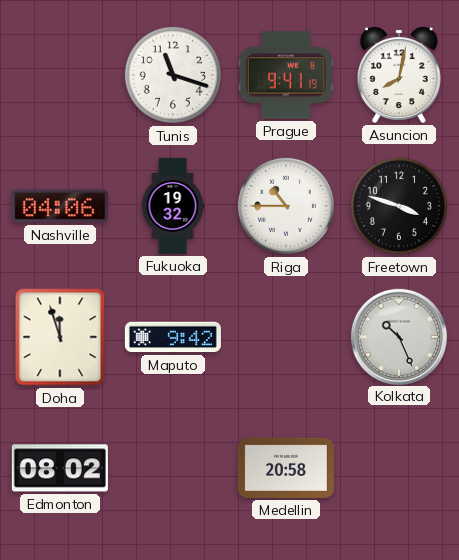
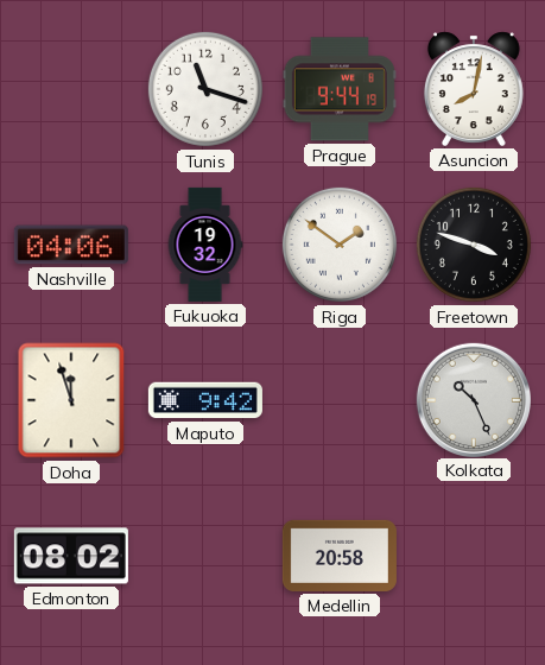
Prague: 9:41 -> 9:44
Riga: 10:45 -> 1:51
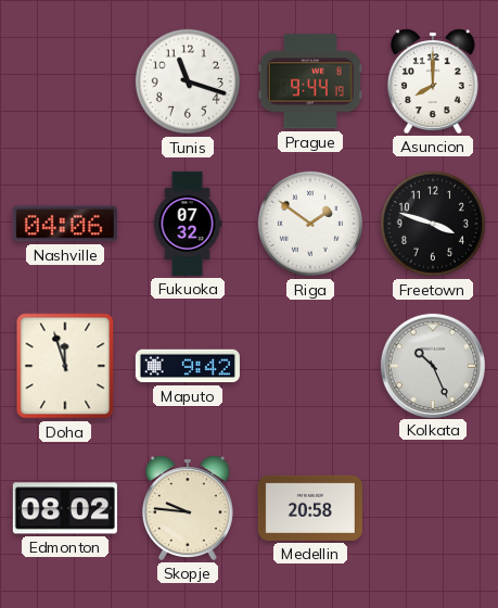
Asuncion: 8:02 -> 8:00
Fukuoka: 19:32 -> 07:32
Skopje: none -> 9:46
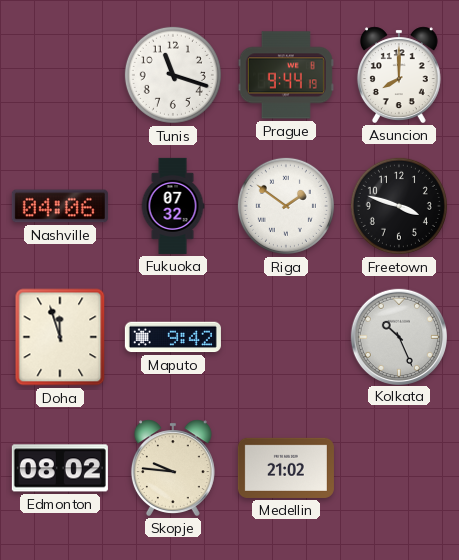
Medellin: 20:58 -> 21:02
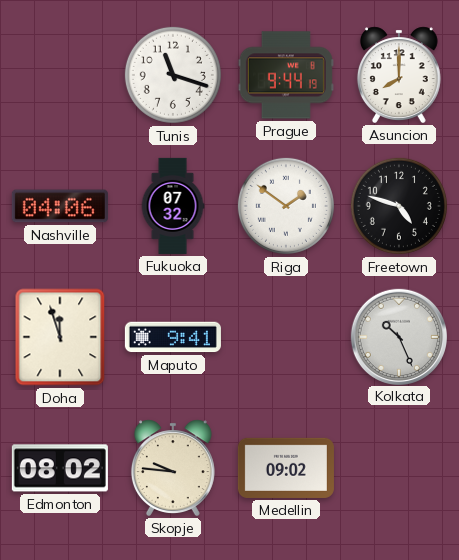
Freetown: 3:48 -> 4:48
Maputo: 9:42 -> 9:41
Medellin: 21:02 -> 09:02
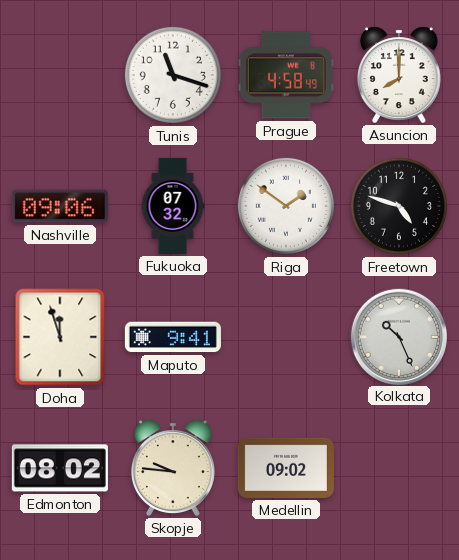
Prague: 9:44 -> 4:58
Nashville: 04:06 -> 09:06
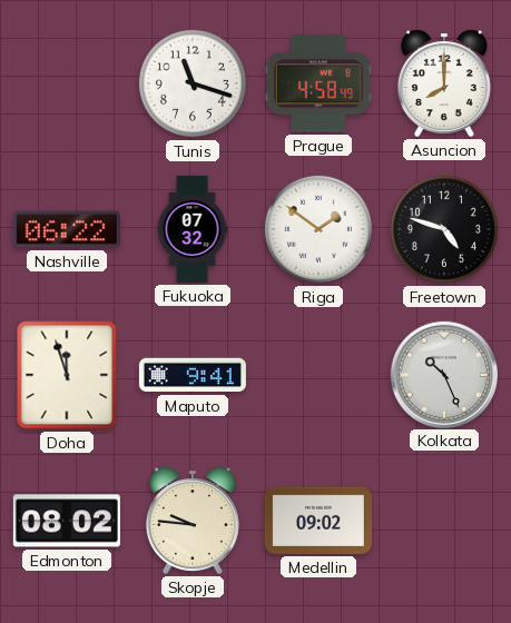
Nashville: 09:06 -> 06:22
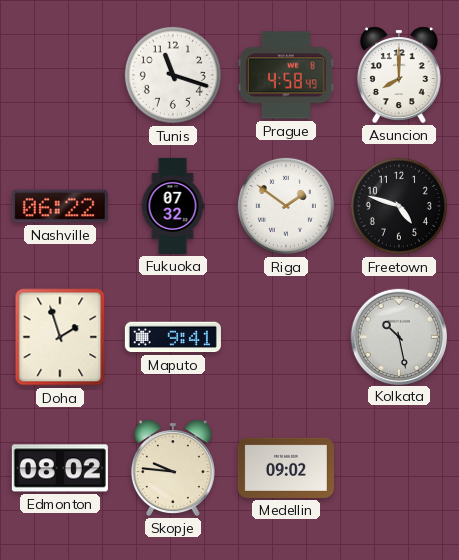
Doha: 11:57 -> 1:57
Kolkata: 10:26 -> 10:28
